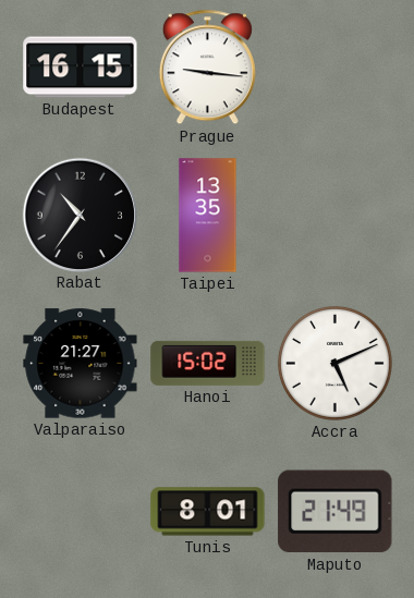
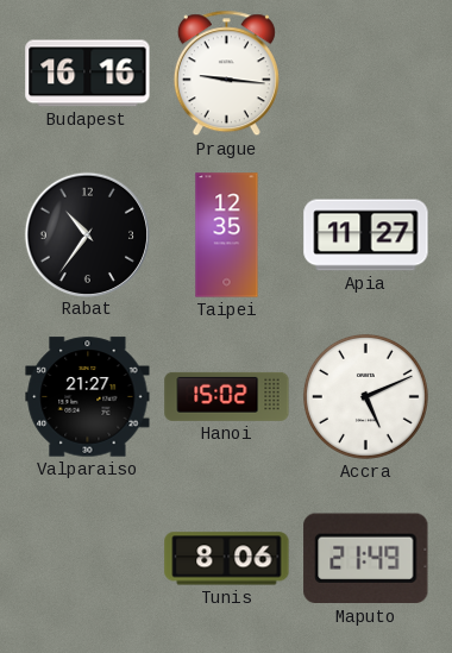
Budapest: 16:15 -> 16:16
Taipei: 13:35 -> 12:35
Apia: none -> 11:27
Tunis: 8:01 -> 8:06
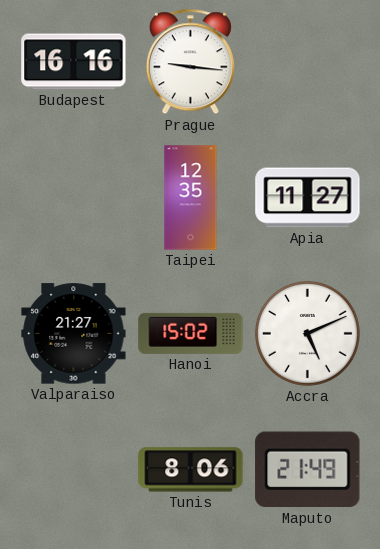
Rabat: 10:36 -> none
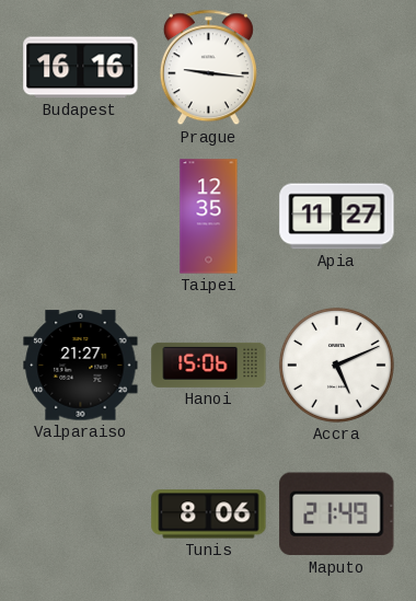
Hanoi: 15:02 -> 15:06
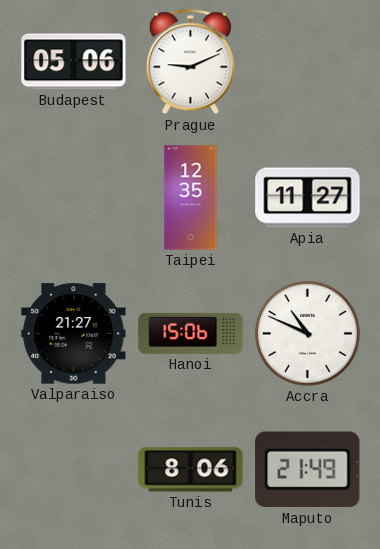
Budapest: 16:16 -> 05:06
Prague: 9:16 -> 9:11
Accra: 5:11 -> 10:49
